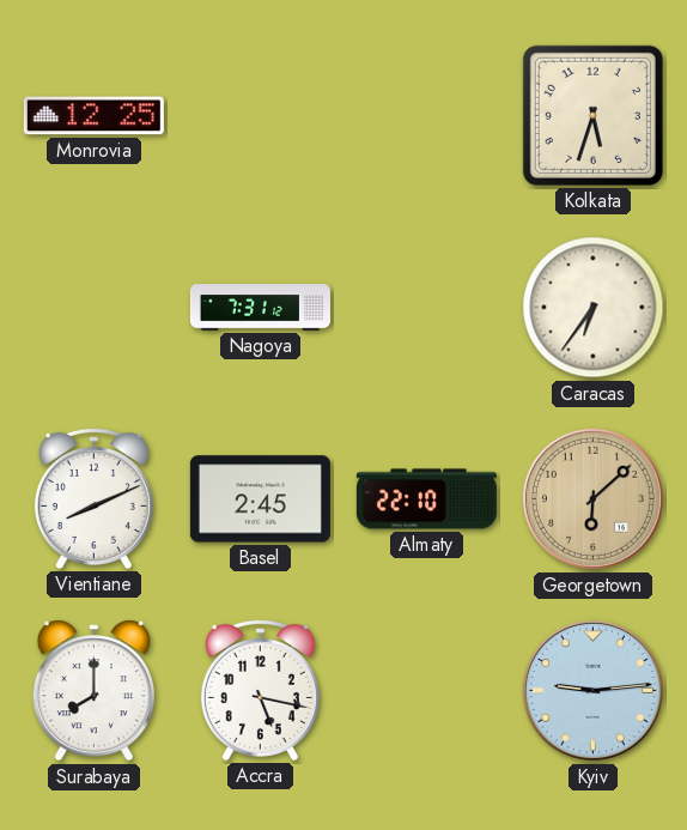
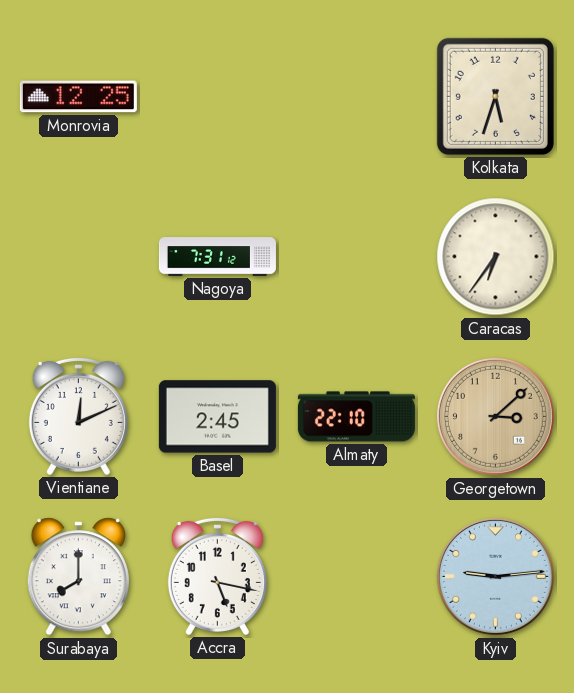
Vientiane: 8:11 -> 12:11
Georgetown: 6:08 -> 3:08
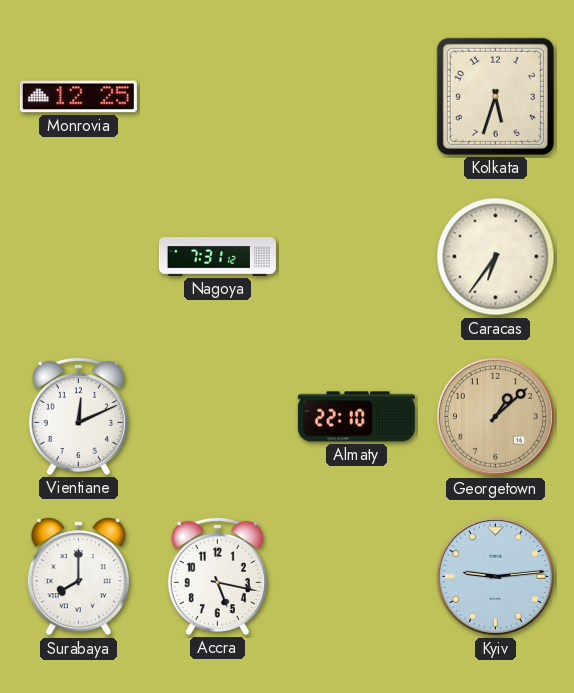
Basel: 2:45 -> none
Georgetown: 3:08 -> 1:08
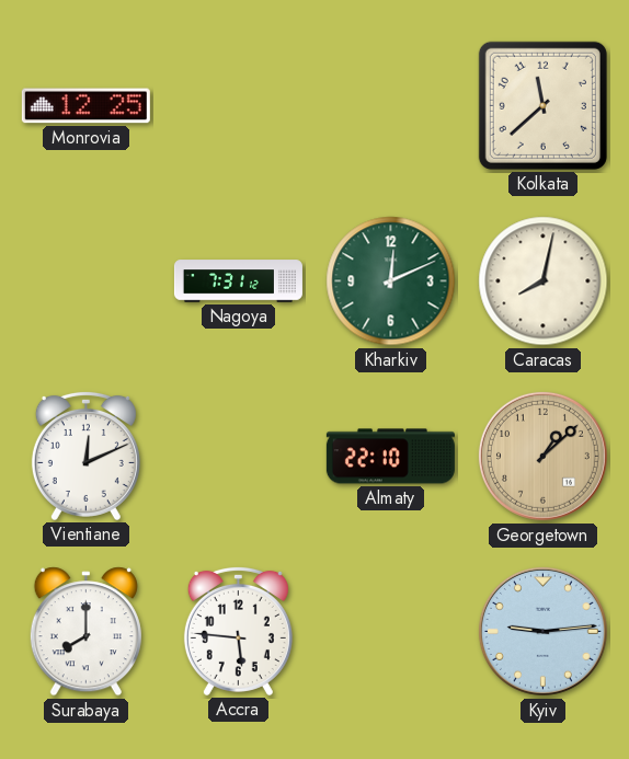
Kolkata: 5:33 -> 11:38
Kharkiv: none -> 12:11
Caracas: 6:36 -> 8:02
Accra: 5:17 -> 5:46
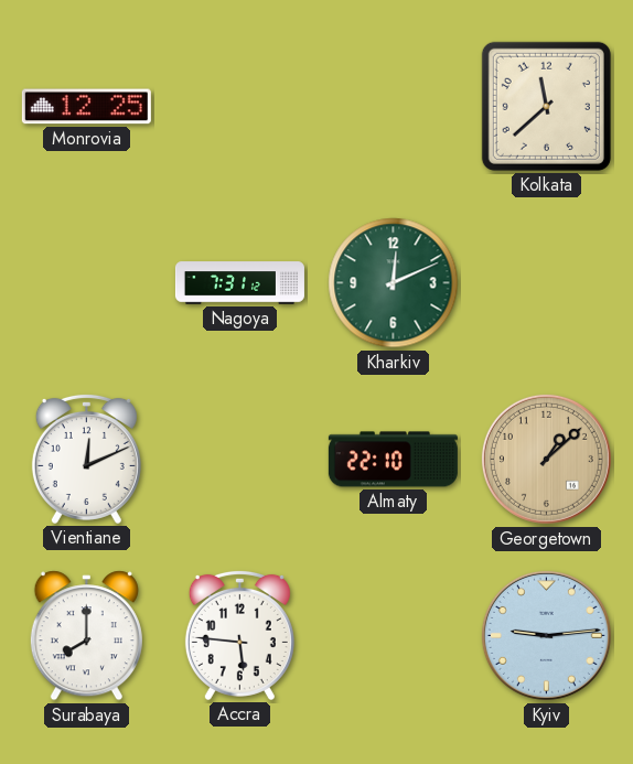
Caracas: 8:02 -> none
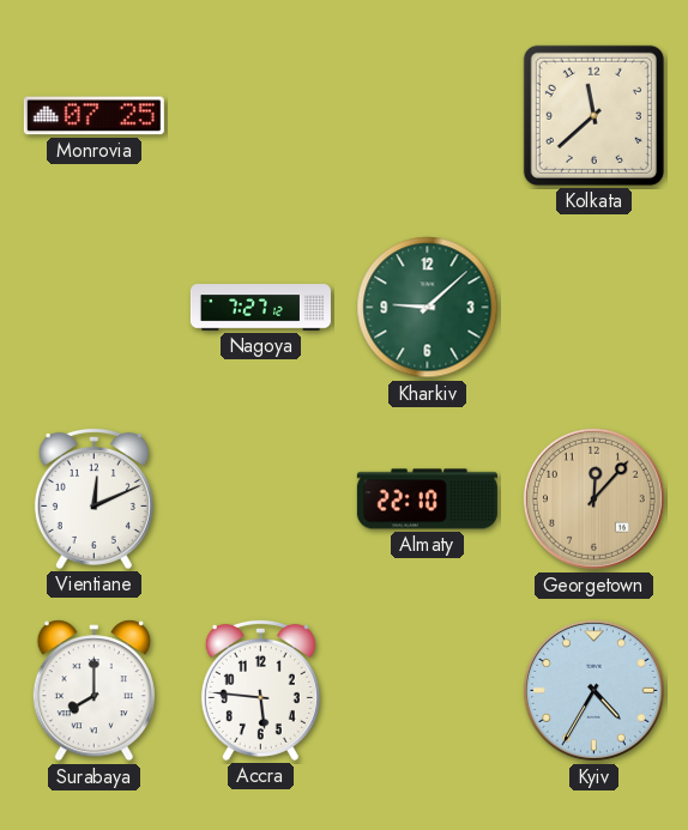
Monrovia: 12:25 -> 07:25
Nagoya: 7:31 -> 7:27
Kharkiv: 12:11 -> 9:08
Georgetown: 1:08 -> 12:07
Kyiv: 9:14 -> 4:35
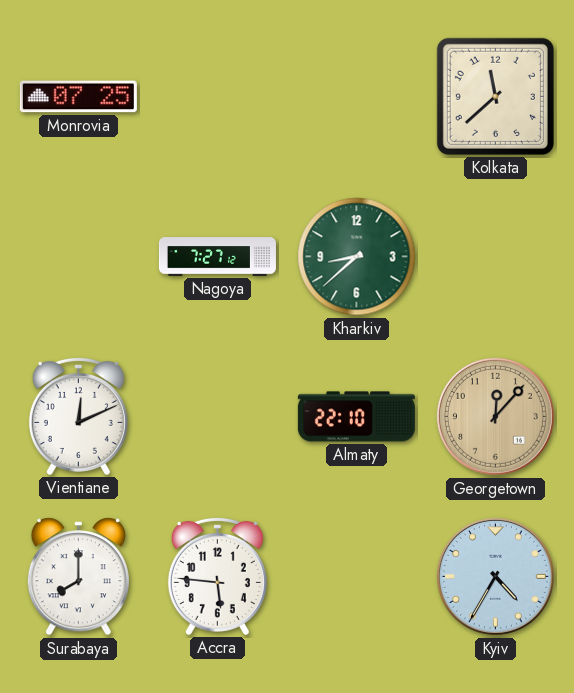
Kharkiv: 9:08 -> 8:38
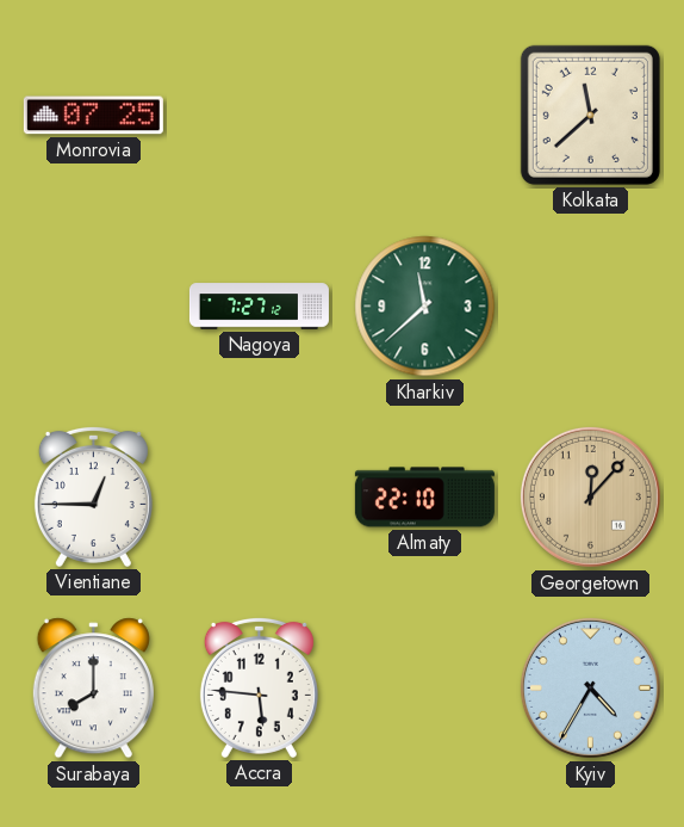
Kharkiv: 8:38 -> 11:38
Vientiane: 12:11 -> 12:45
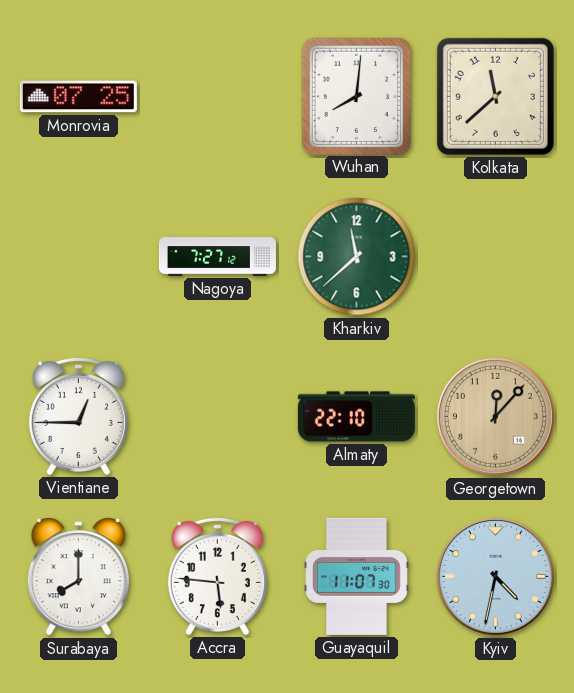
Wuhan: none -> 8:01
Guayaquil: none -> 11:07
Kyiv: 4:35 -> 4:32
